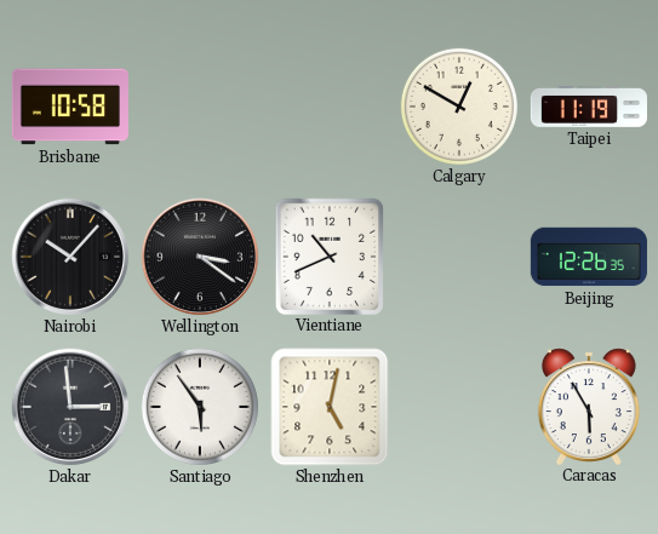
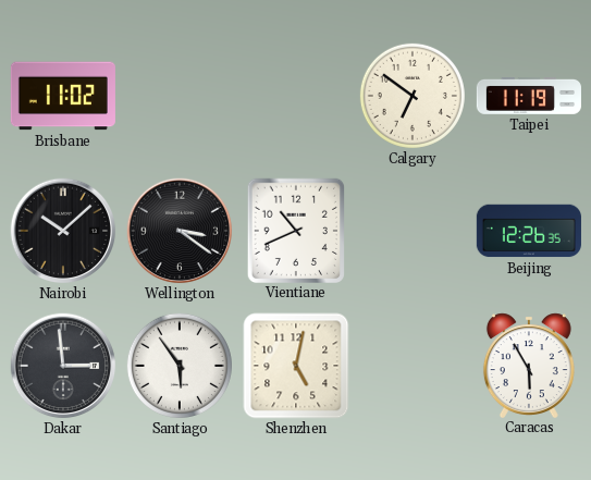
Brisbane: 10:58 -> 11:02
Calgary: 12:50 -> 6:51
Nairobi: 10:07 -> 10:08
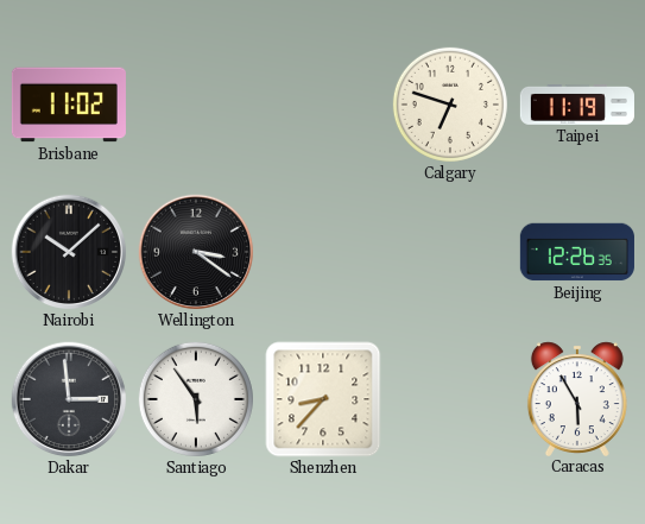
Calgary: 6:51 -> 6:48
Vientiane: 10:41 -> none
Shenzhen: 5:02 -> 8:37
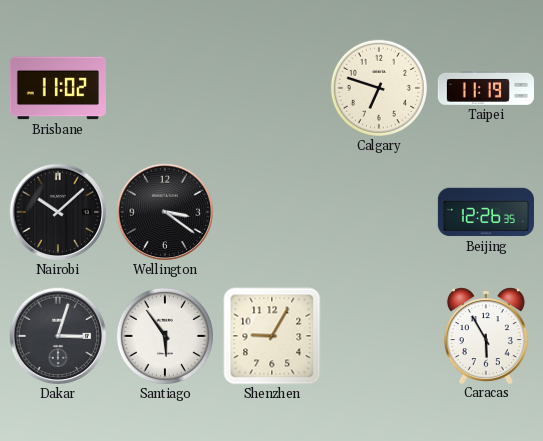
Dakar: 2:59 -> 3:03
Shenzhen: 8:37 -> 9:05
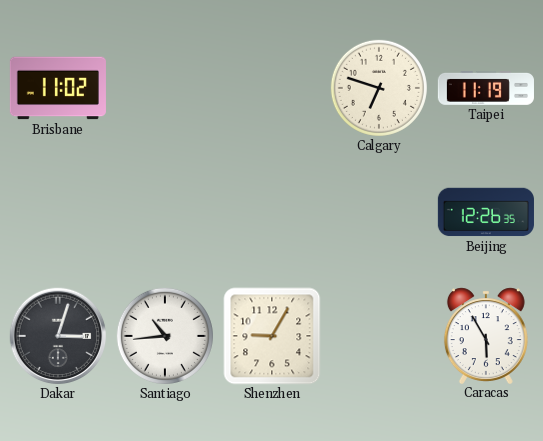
Nairobi: 10:08 -> none
Wellington: 3:21 -> none
Santiago: 5:54 -> 10:44
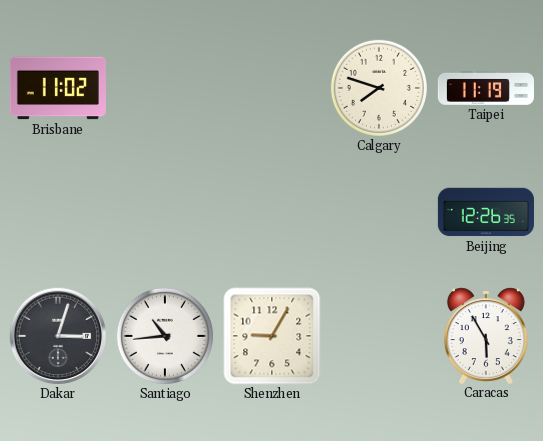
Calgary: 6:48 -> 7:48
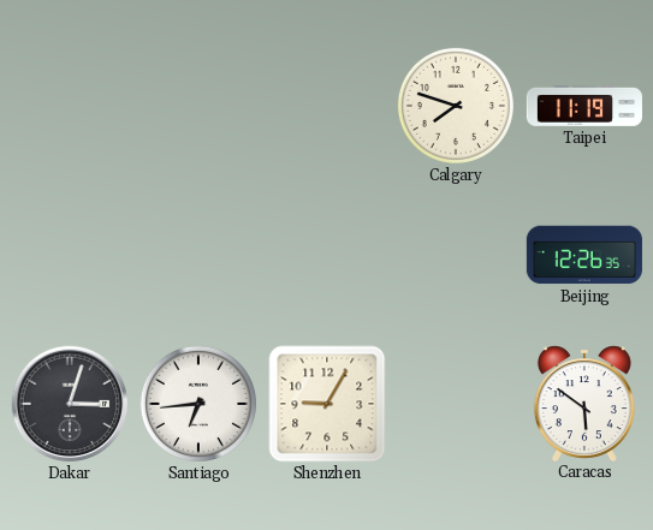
Brisbane: 11:02 -> none
Santiago: 10:44 -> 6:44
Caracas: 5:55 -> 5:51
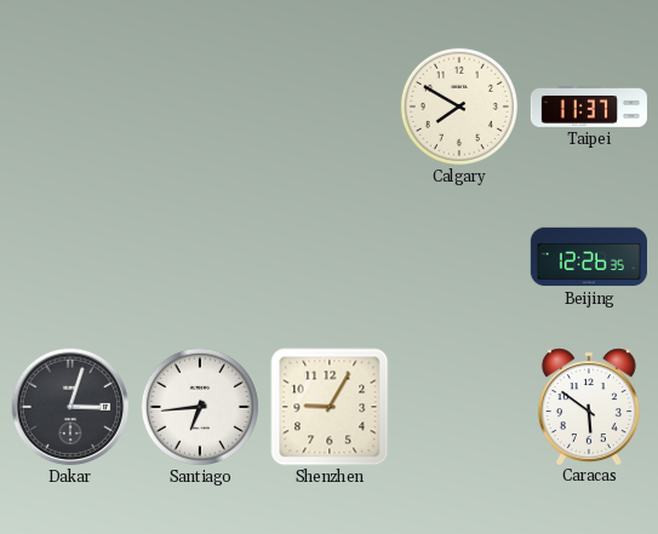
Calgary: 7:48 -> 7:50
Taipei: 11:19 -> 11:37
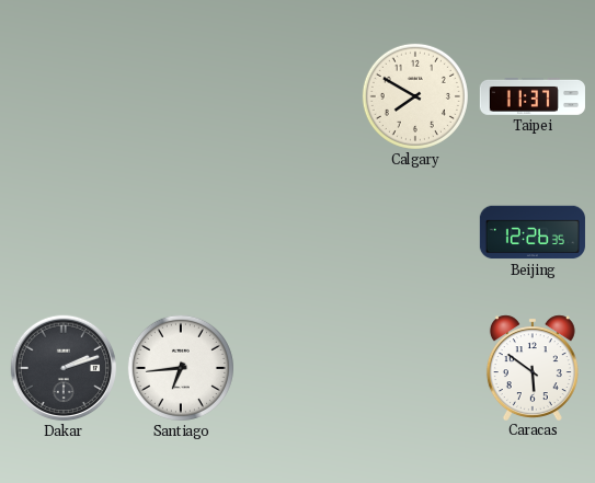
Dakar: 3:03 -> 2:12
Shenzhen: 9:05 -> none
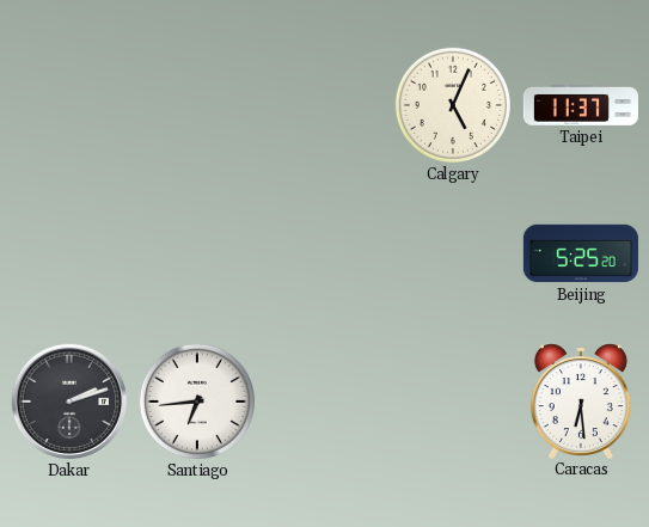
Calgary: 7:50 -> 5:04
Beijing: 12:26 -> 5:25
Caracas: 5:51 -> 6:29
